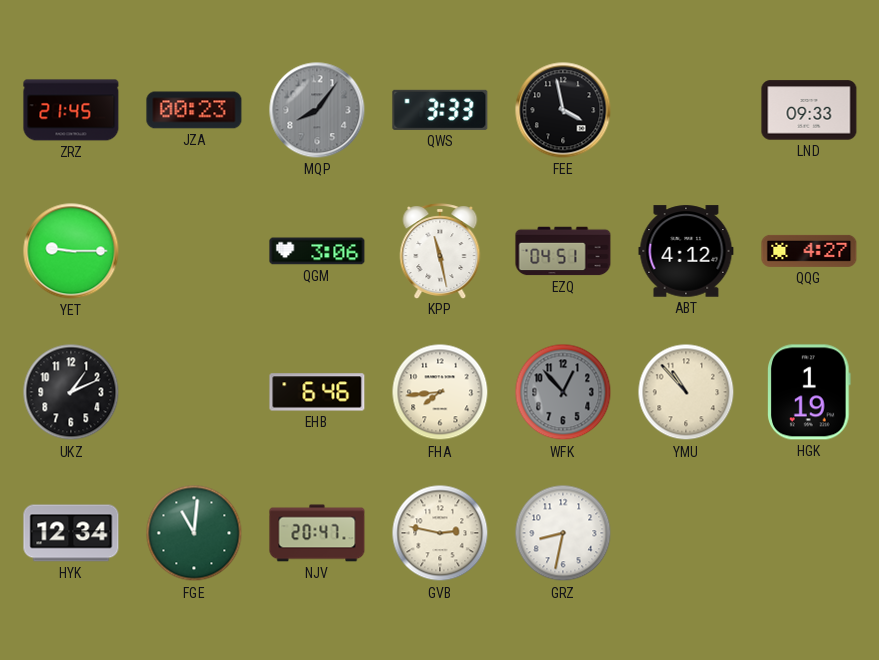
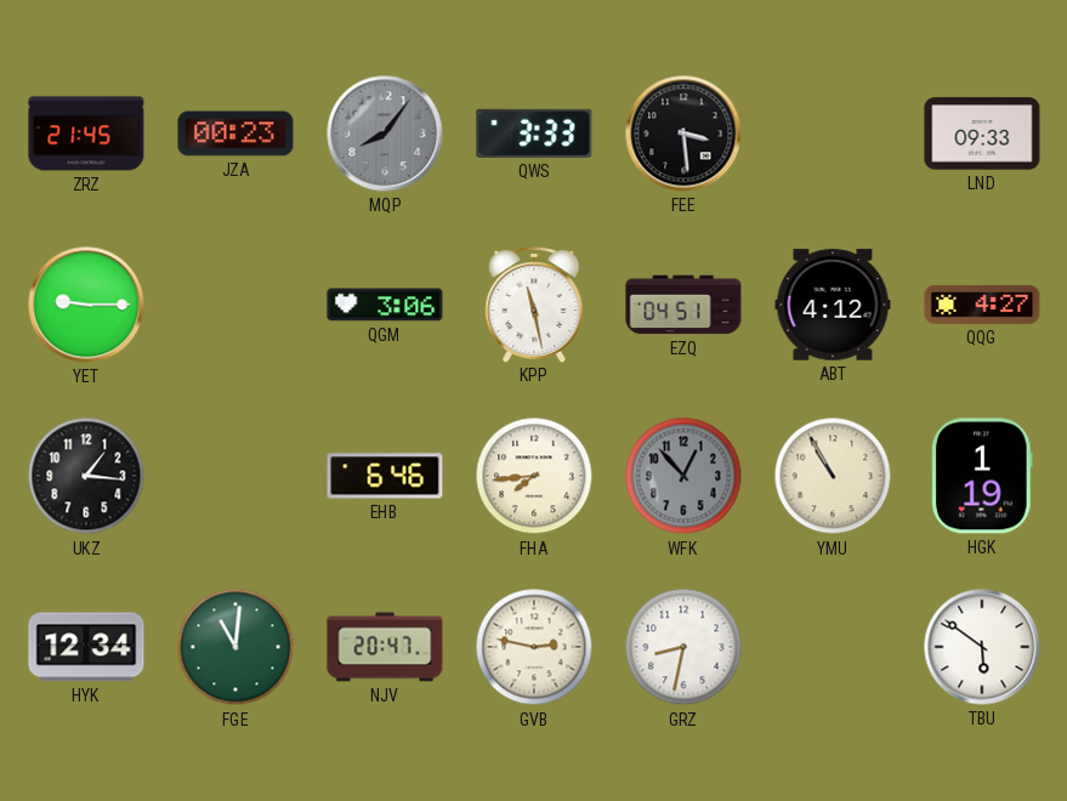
FEE: 3:58 -> 3:29
UKZ: 1:11 -> 1:16
YMU: 10:53 -> 10:55
TBU: none -> 5:51
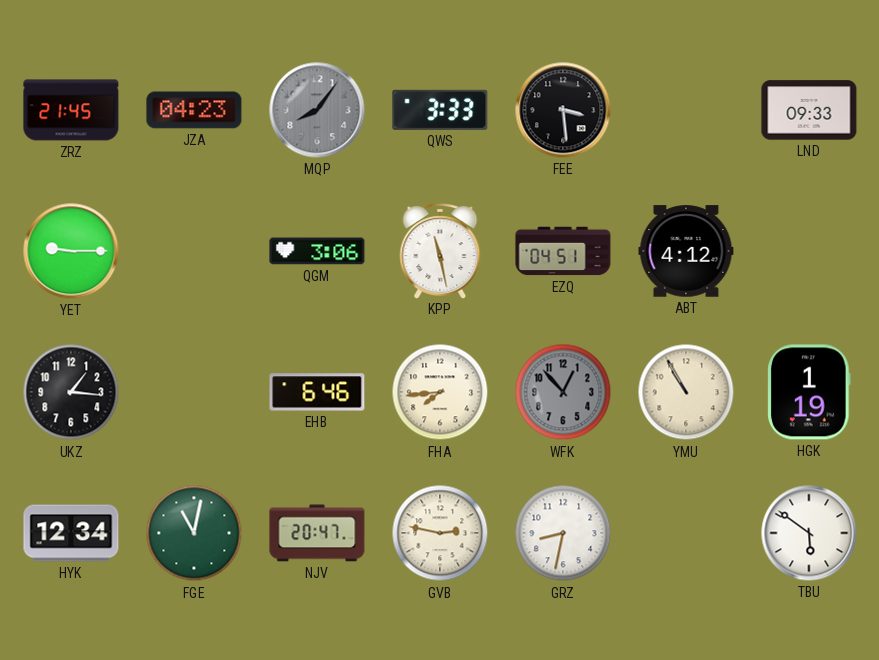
JZA: 00:23 -> 04:23
QQG: 4:27 -> none
FGE: 11:01 -> 11:02
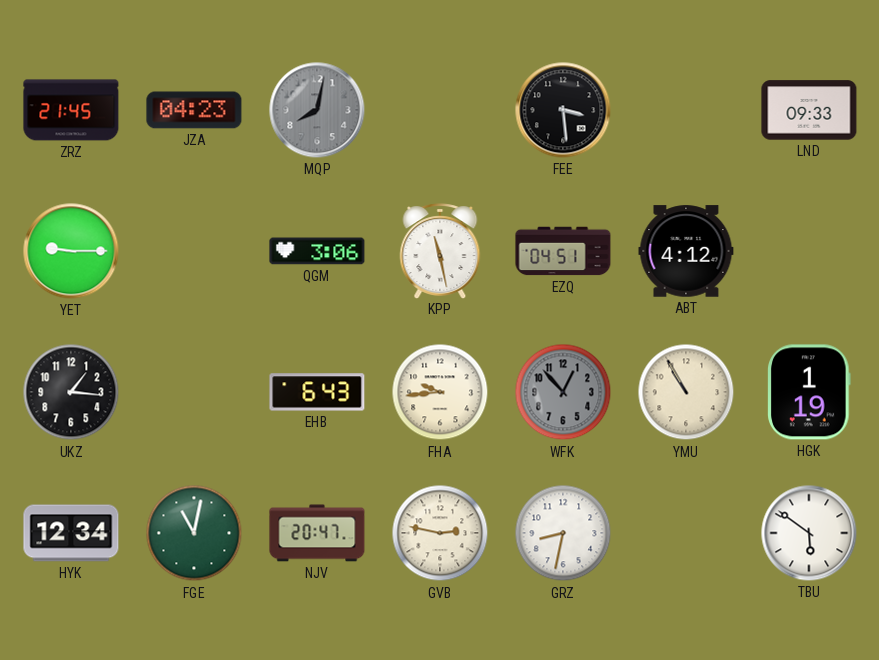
MQP: 8:06 -> 8:02
QWS: 3:33 -> none
EHB: 6:46 -> 6:43
FHA: 7:44 -> 9:44
